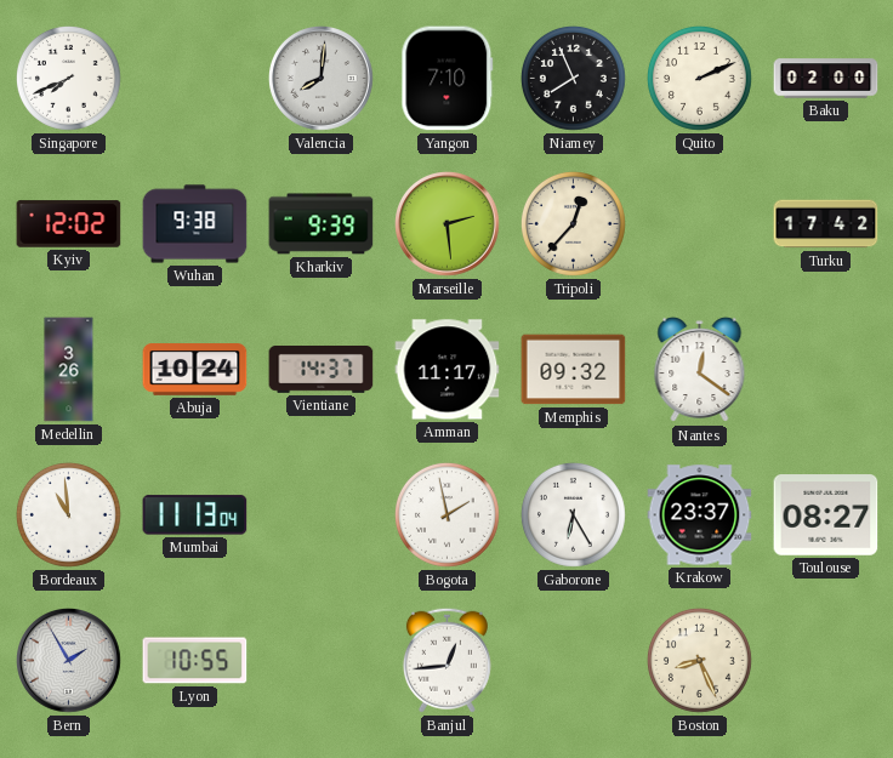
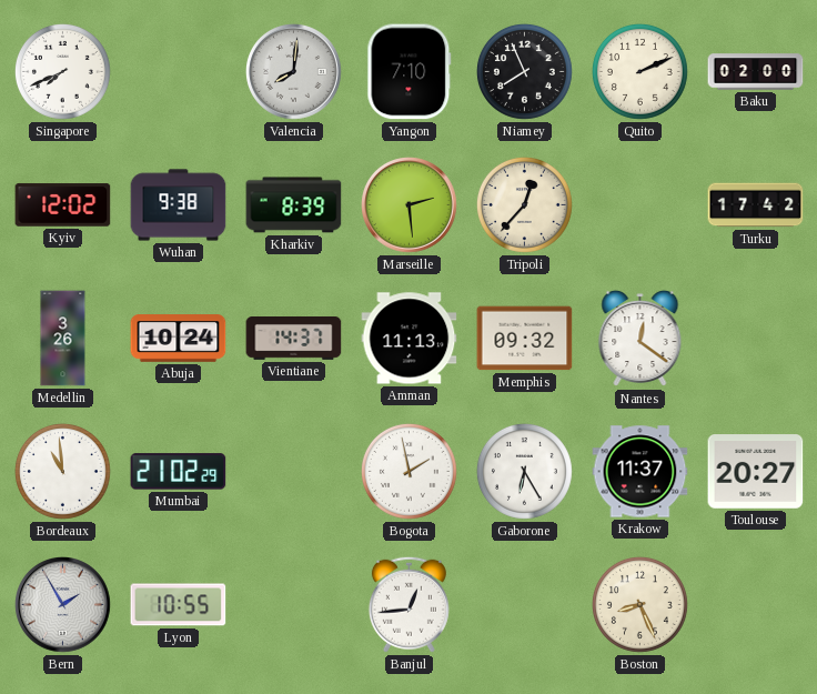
Kharkiv: 9:39 -> 8:39
Amman: 11:17 -> 11:13
Mumbai: 11:13 -> 21:02
Krakow: 23:37 -> 11:37
Toulouse: 08:27 -> 20:27
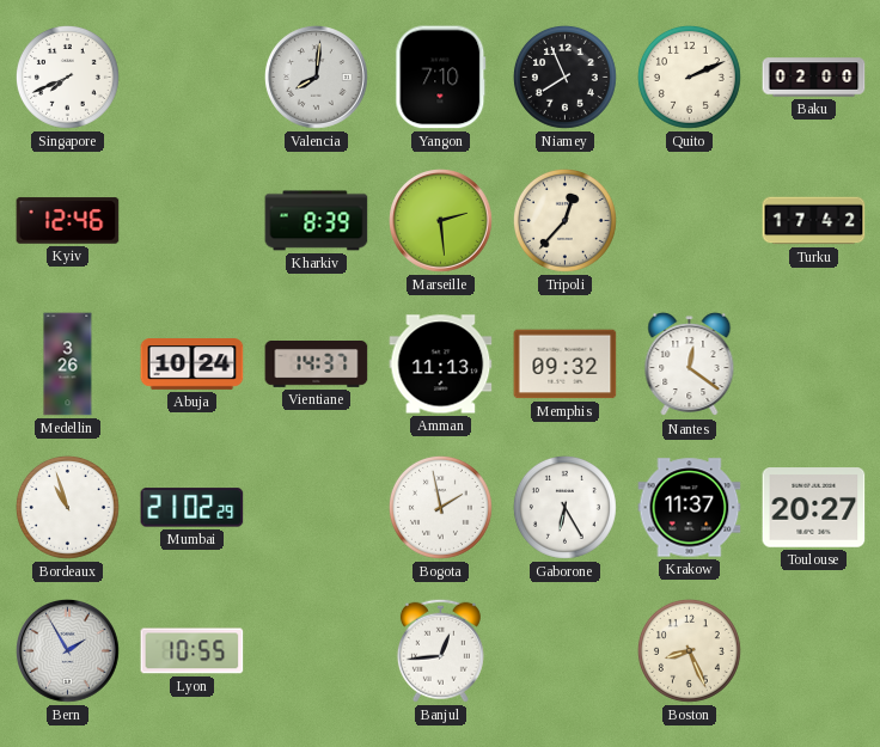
Kyiv: 12:02 -> 12:46
Wuhan: 9:38 -> none
Bordeaux: 10:59 -> 10:57
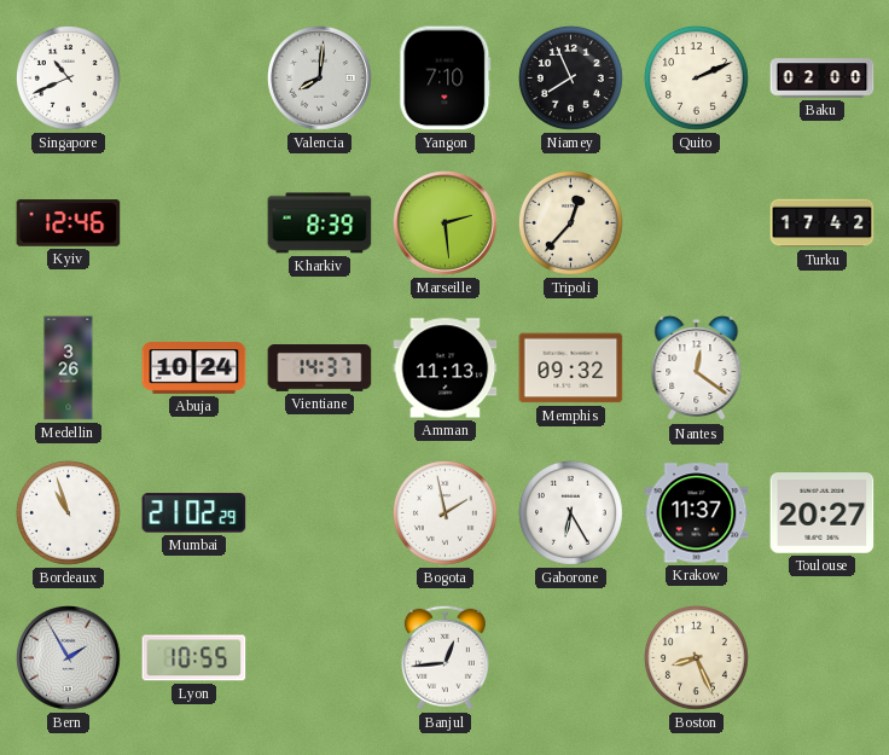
Singapore: 7:41 -> 10:41
